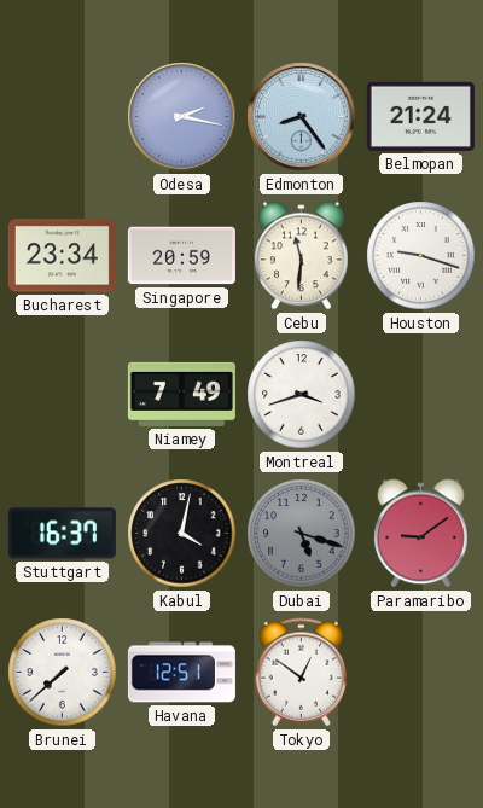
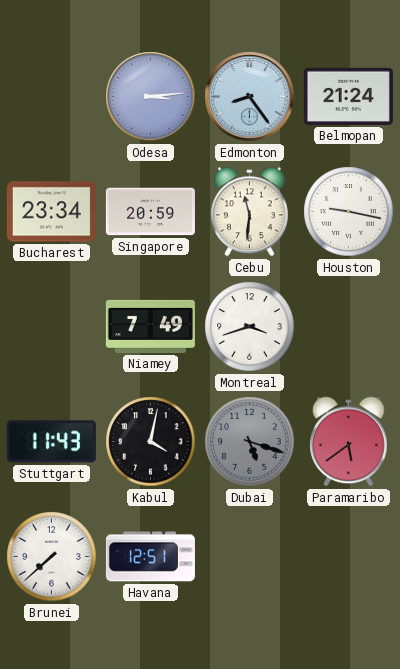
Odesa: 2:17 -> 3:14
Houston: 9:18 -> 9:17
Stuttgart: 16:37 -> 11:43
Paramaribo: 9:09 -> 5:39
Tokyo: 12:51 -> none
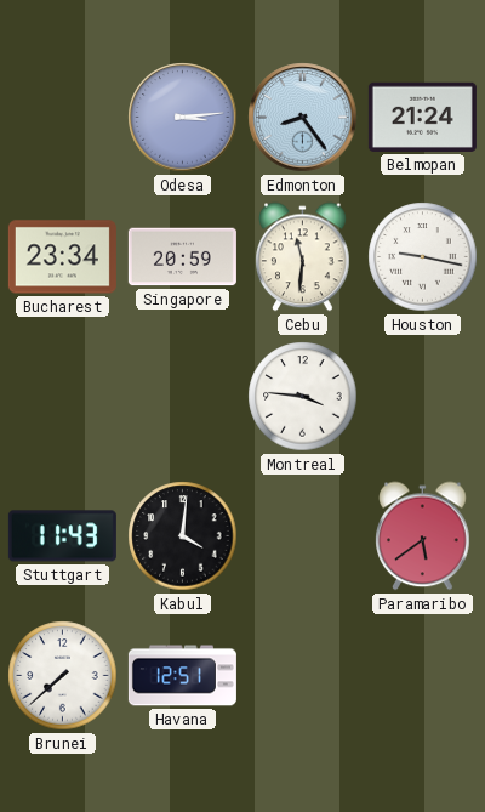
Niamey: 7:49 -> none
Montreal: 3:42 -> 3:46
Kabul: 4:02 -> 4:01
Dubai: 5:18 -> none
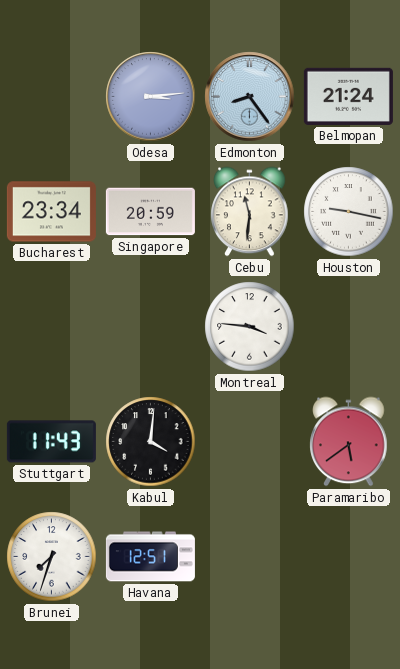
Brunei: 7:38 -> 7:33
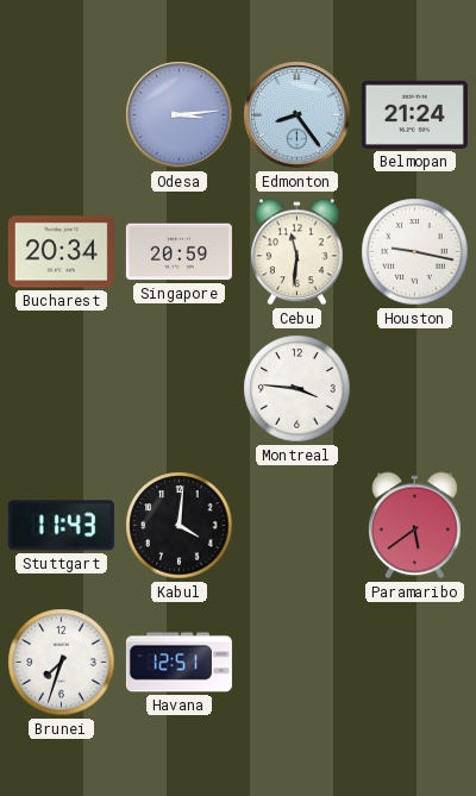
Bucharest: 23:34 -> 20:34
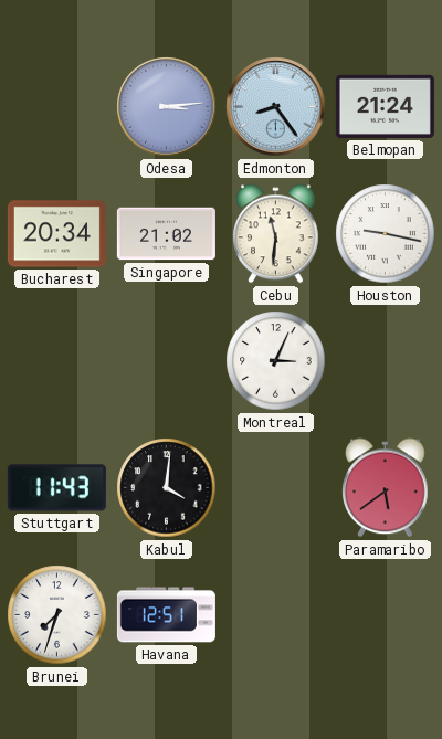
Singapore: 20:59 -> 21:02
Montreal: 3:46 -> 3:04
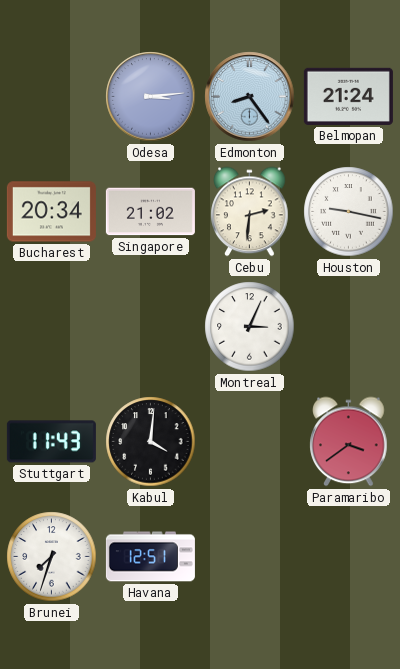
Cebu: 11:31 -> 2:31
Paramaribo: 5:39 -> 3:39
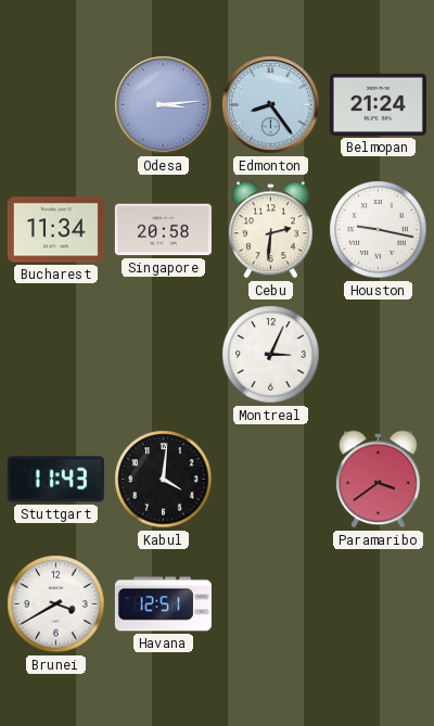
Bucharest: 20:34 -> 11:34
Singapore: 21:02 -> 20:58
Brunei: 7:33 -> 3:40
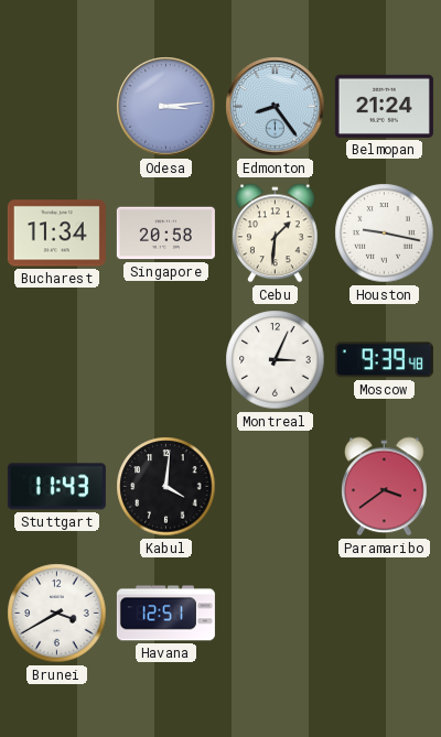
Cebu: 2:31 -> 1:31
Moscow: none -> 9:39
